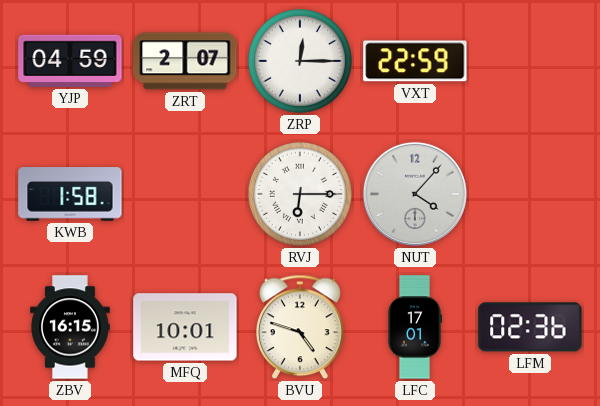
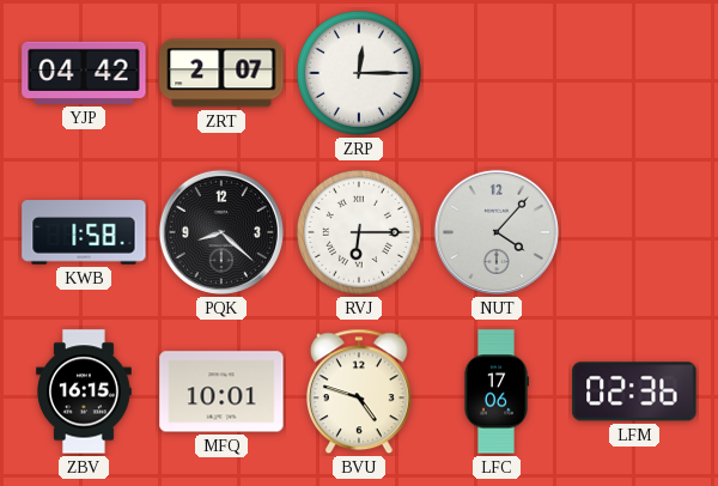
YJP: 04:59 -> 04:42
VXT: 22:59 -> none
PQK: none -> 8:22
LFC: 17:01 -> 17:06
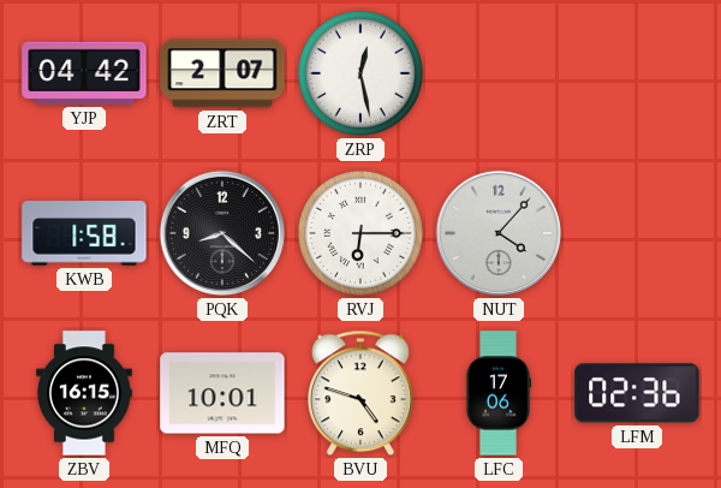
ZRP: 12:15 -> 12:28
